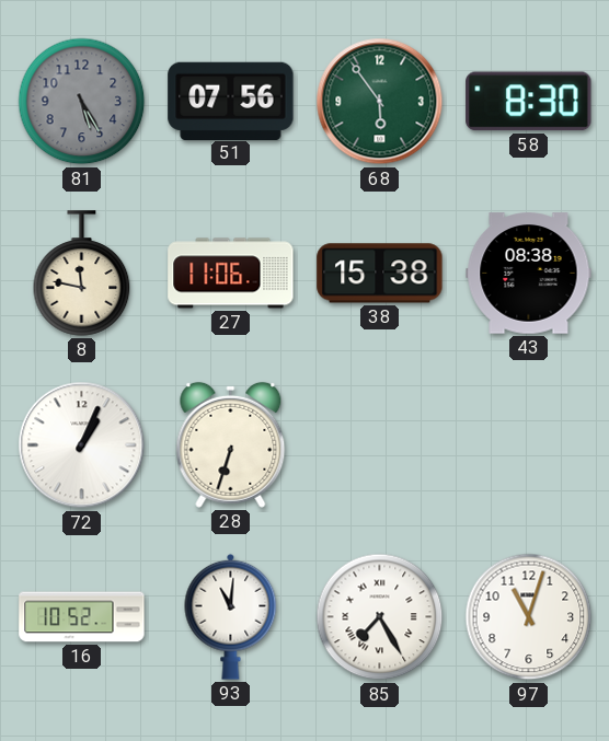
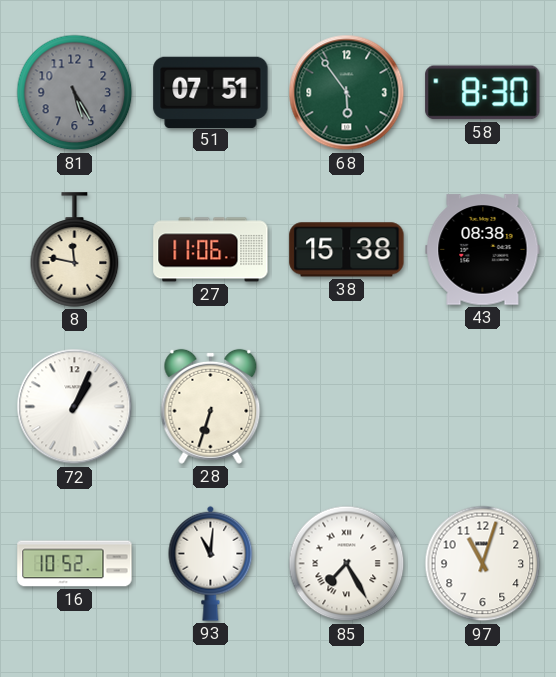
51: 07:56 -> 07:51
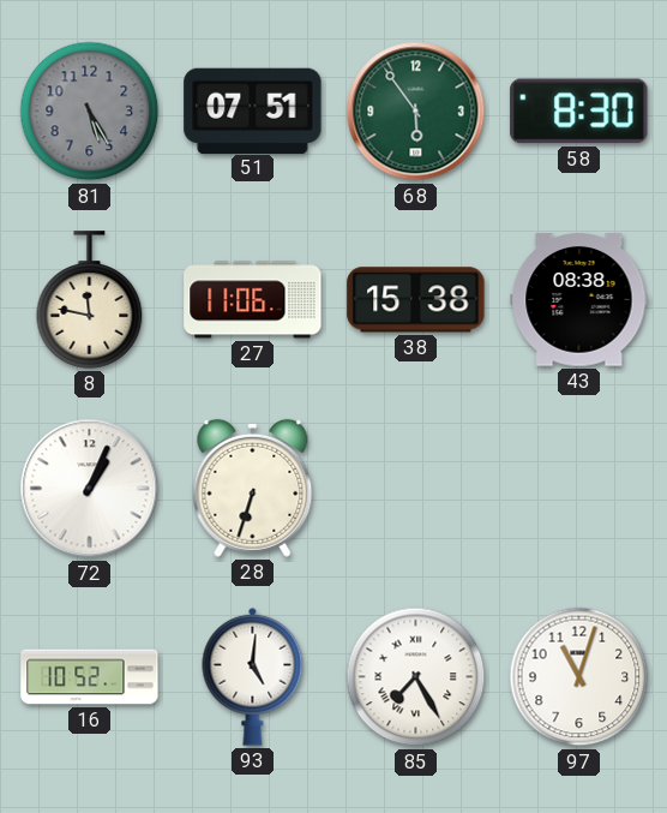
93: 11:01 -> 5:01
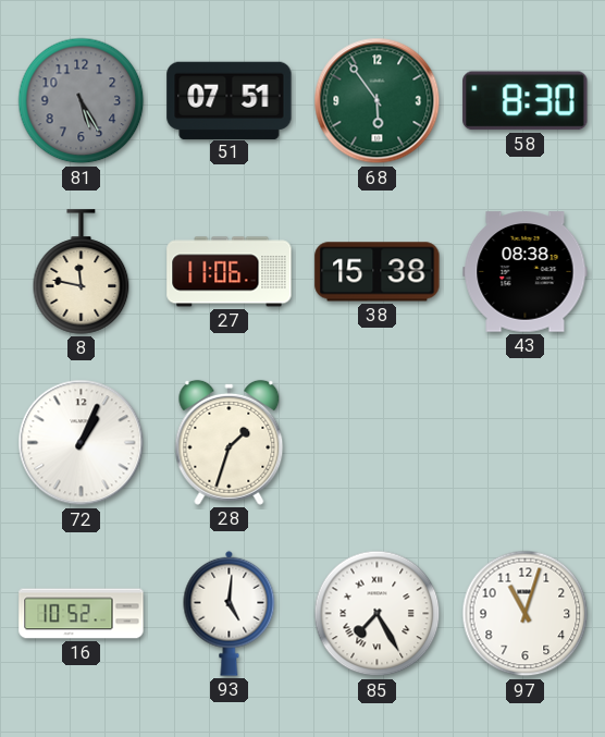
28: 6:33 -> 1:33
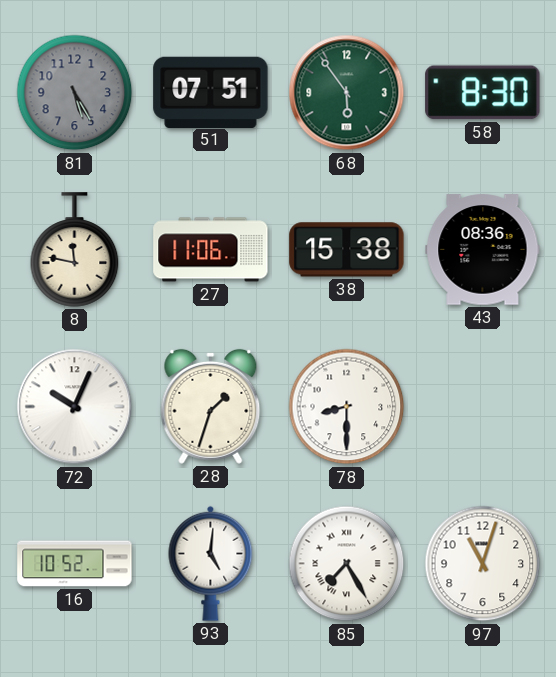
43: 08:38 -> 08:36
72: 1:04 -> 10:04
78: none -> 8:30
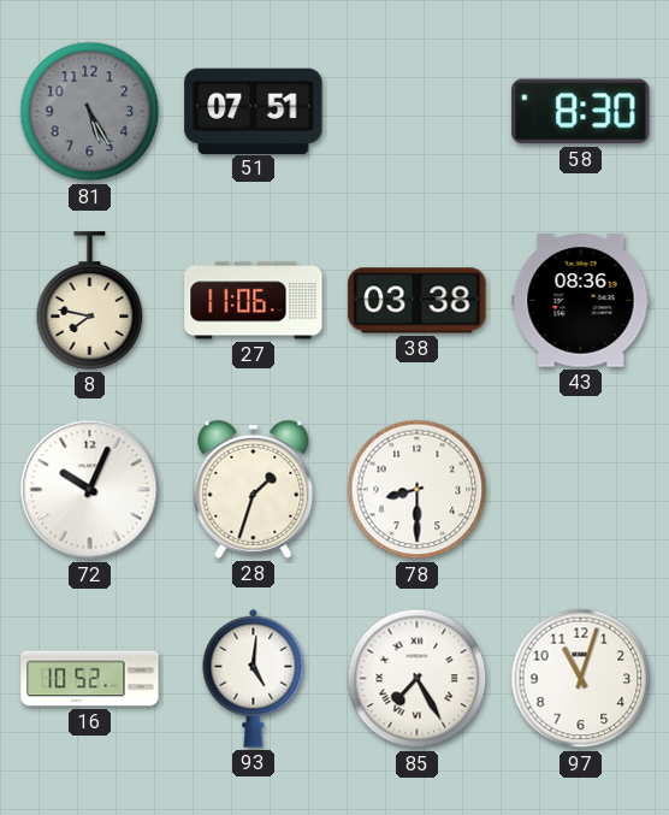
68: 5:54 -> none
8: 11:47 -> 7:47
38: 15:38 -> 03:38
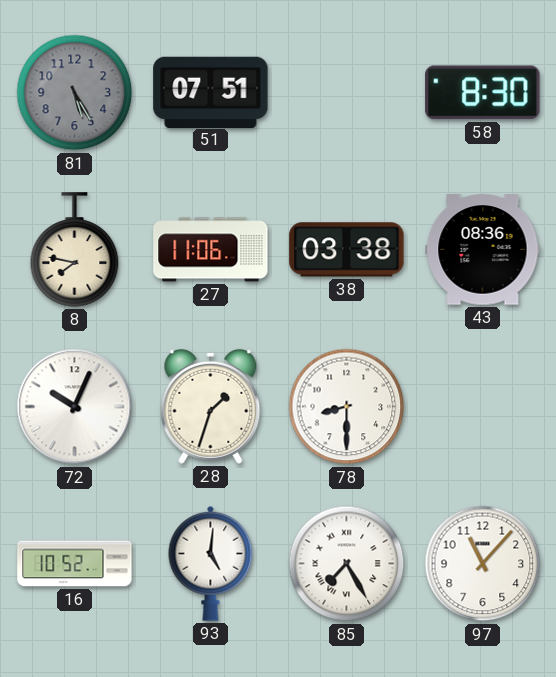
97: 11:03 -> 11:07
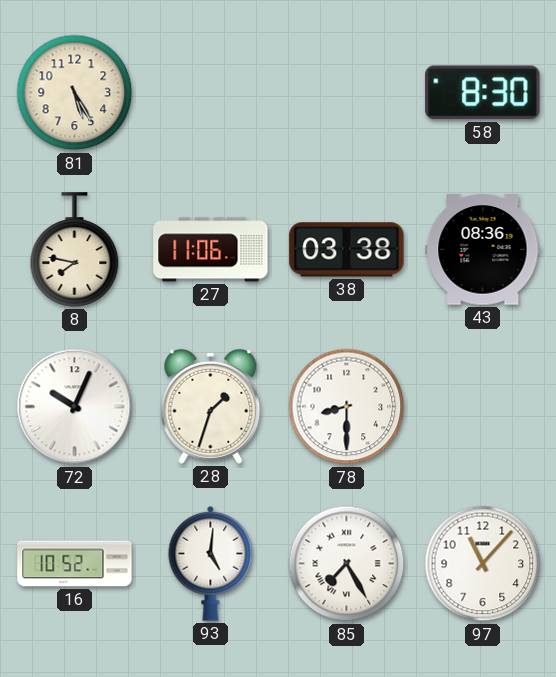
81 dial: grey -> cream
51: 07:51 -> none
